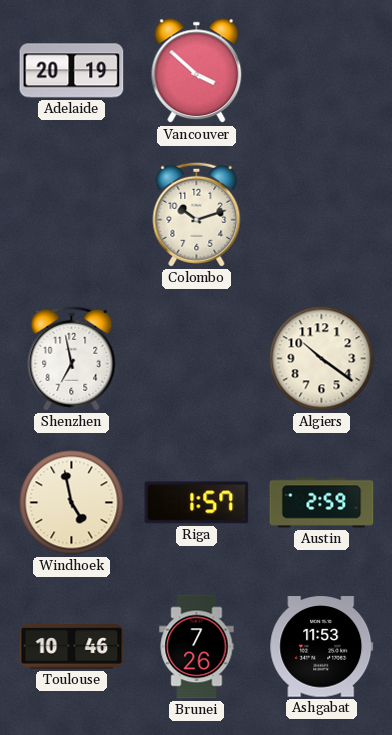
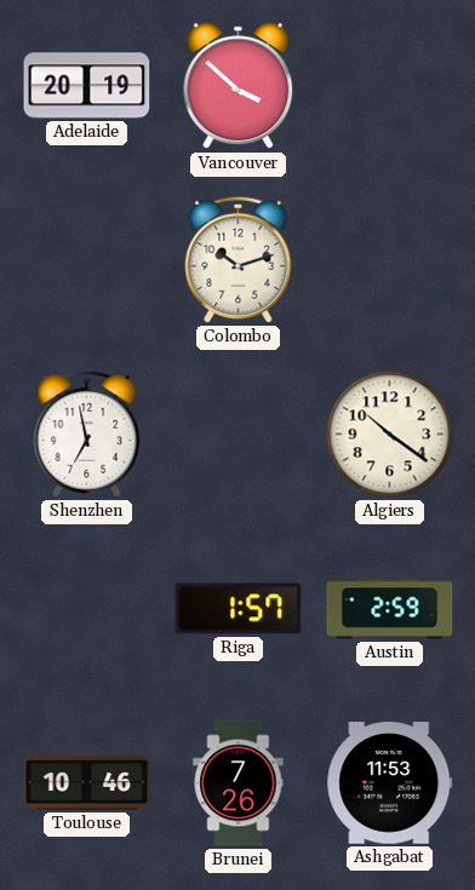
Windhoek: 4:58 -> none
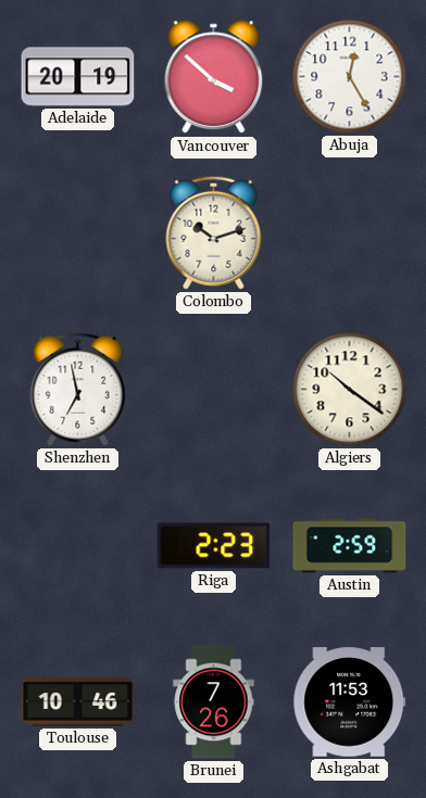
Abuja: none -> 12:25
Riga: 1:57 -> 2:23
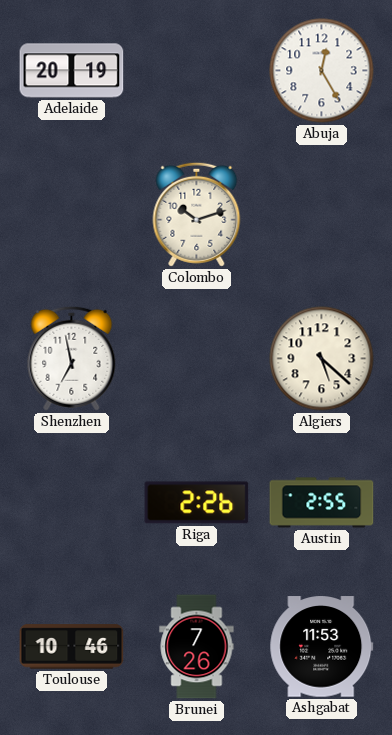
Vancouver: 3:52 -> none
Algiers: 10:21 -> 5:22
Riga: 2:23 -> 2:26
Austin: 2:59 -> 2:55
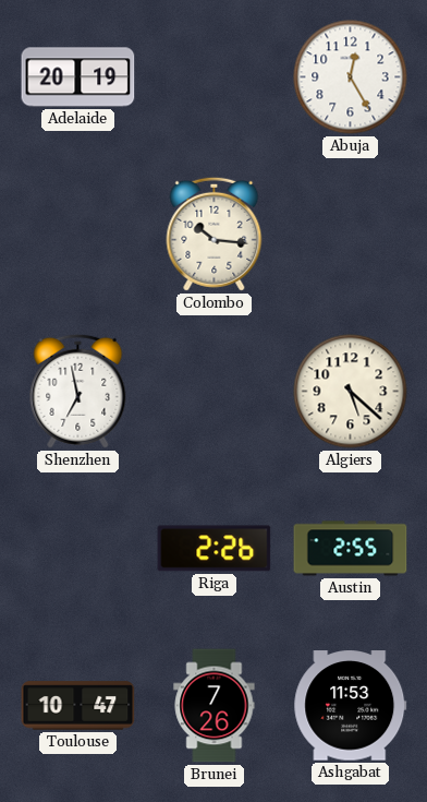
Colombo: 10:12 -> 10:16
Toulouse: 10:46 -> 10:47
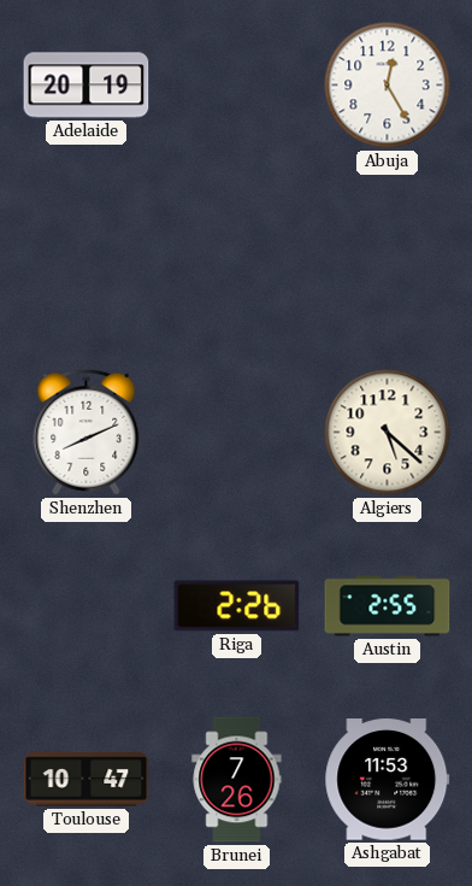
Colombo: 10:16 -> none
Shenzhen: 6:58 -> 8:11
